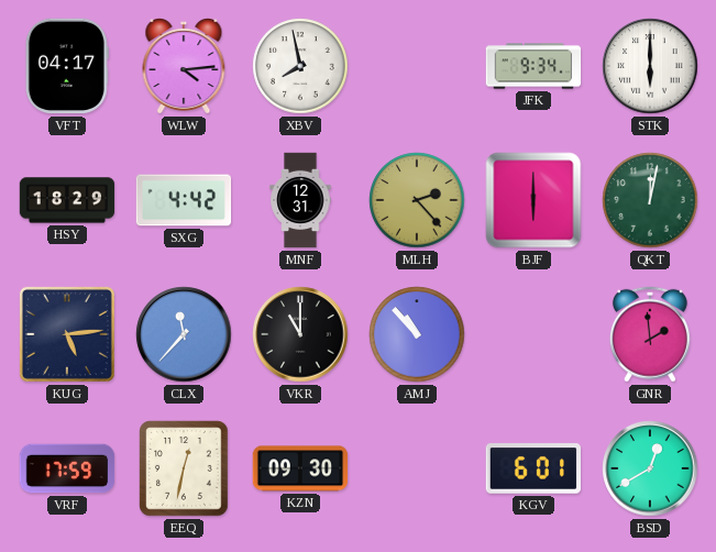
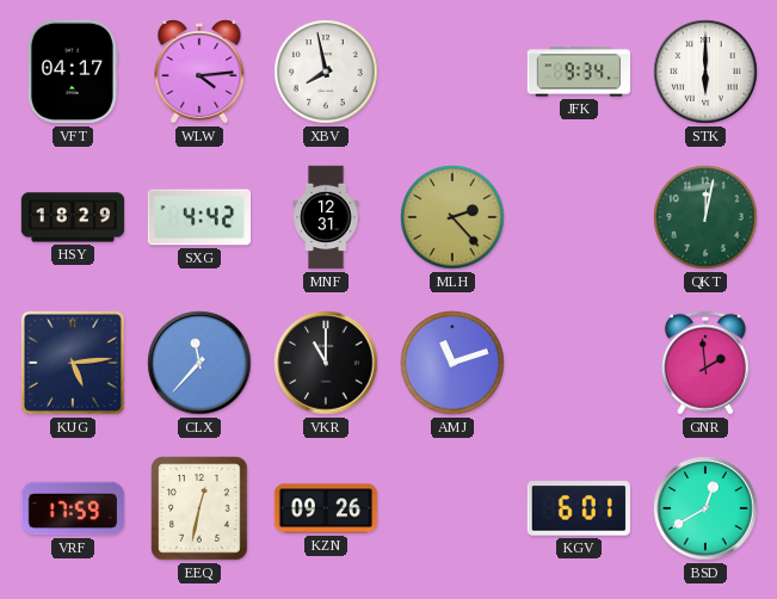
BJF: 6:00 -> none
AMJ: 10:53 -> 11:12
KZN: 09:30 -> 09:26
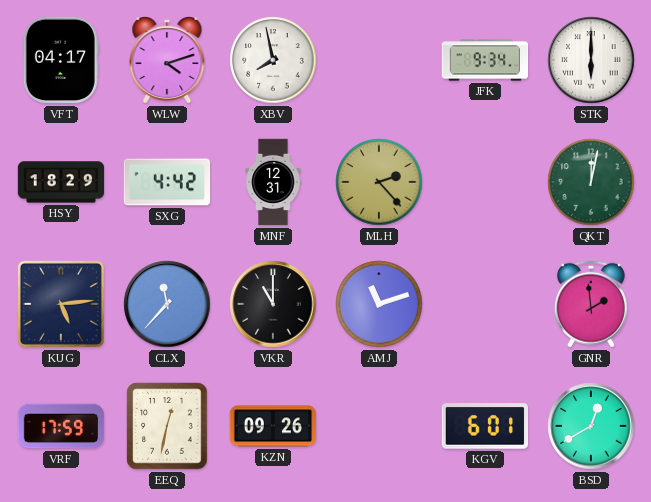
WLW: 4:14 -> 4:12
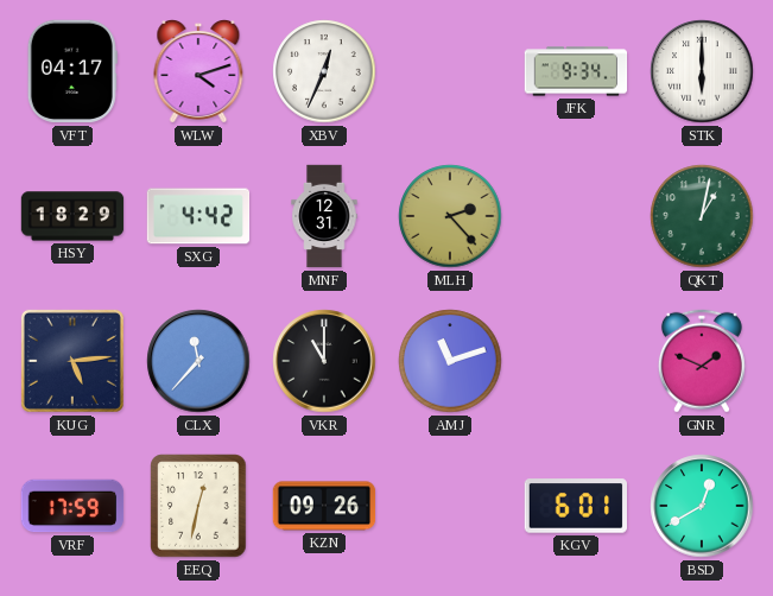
XBV: 7:58 -> 12:34
QKT: 12:02 -> 1:02
GNR: 1:59 -> 1:49
